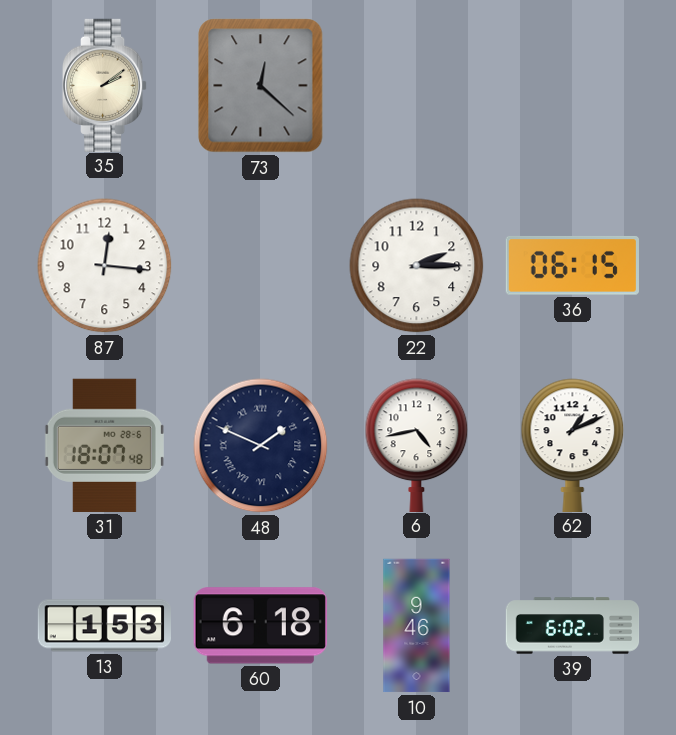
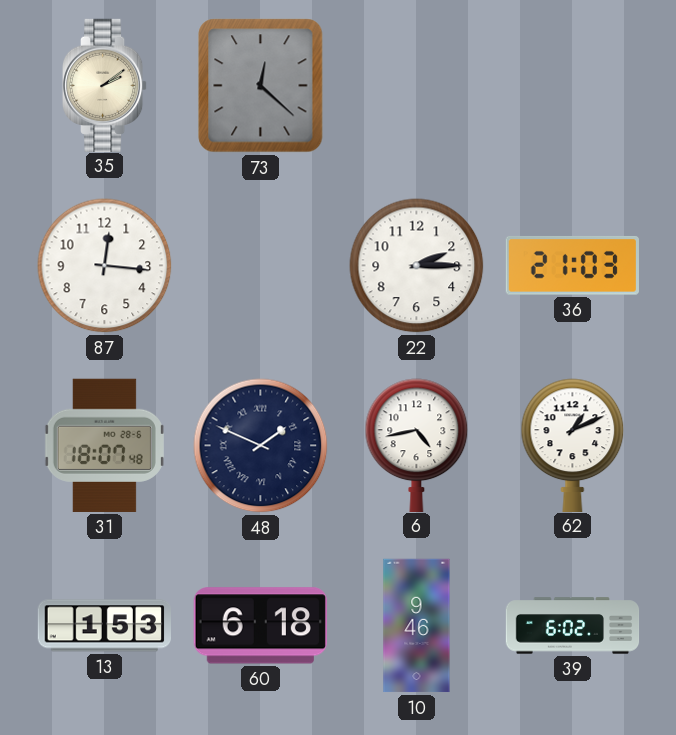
36: 06:15 -> 21:03
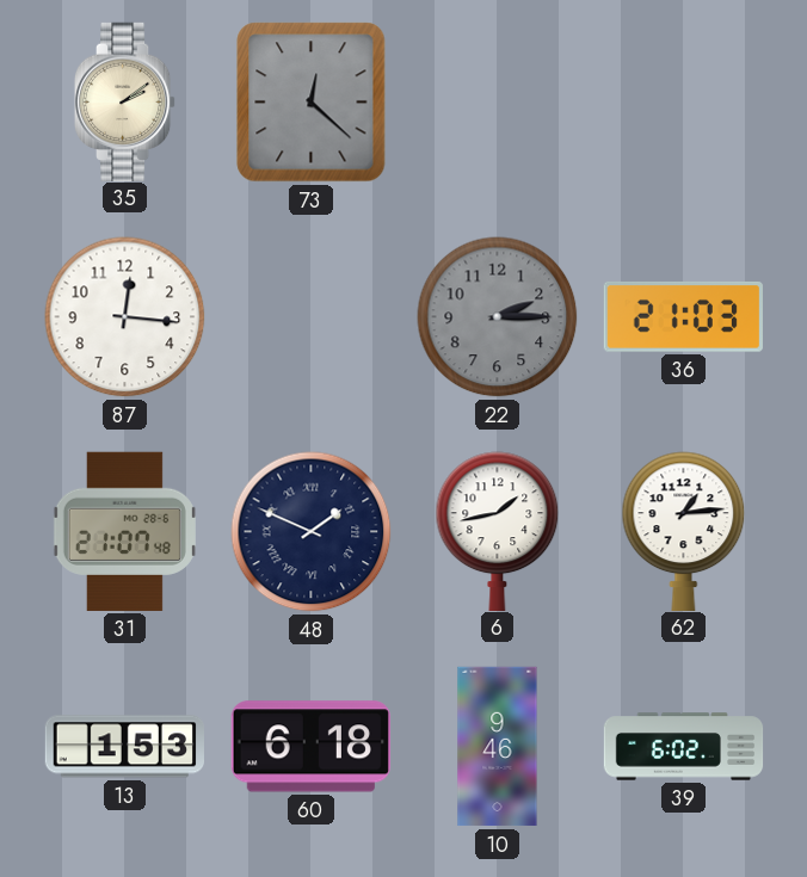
22 dial: white -> grey
31: 18:07 -> 21:07
6: 4:43 -> 1:43
62: 1:11 -> 1:14
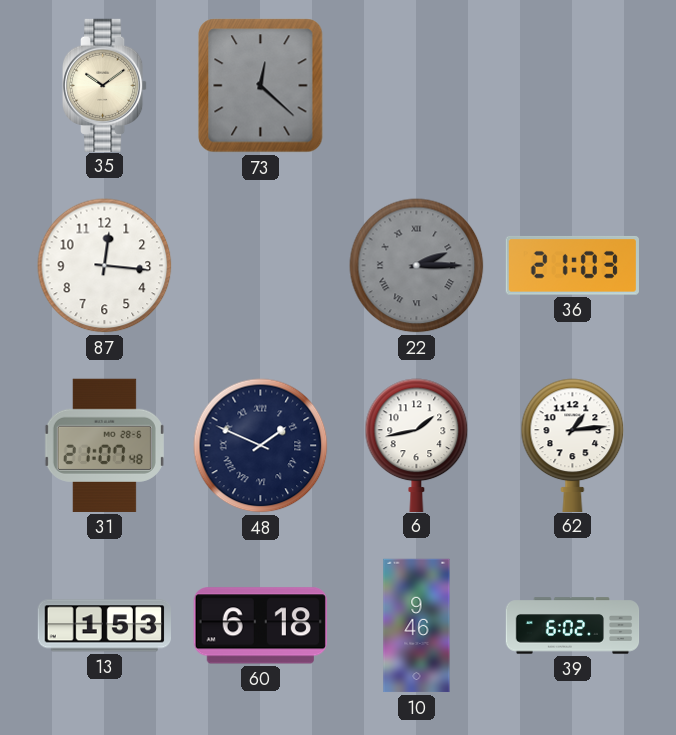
35: 2:09 -> 10:09
22 numerals: Arabic -> Roman
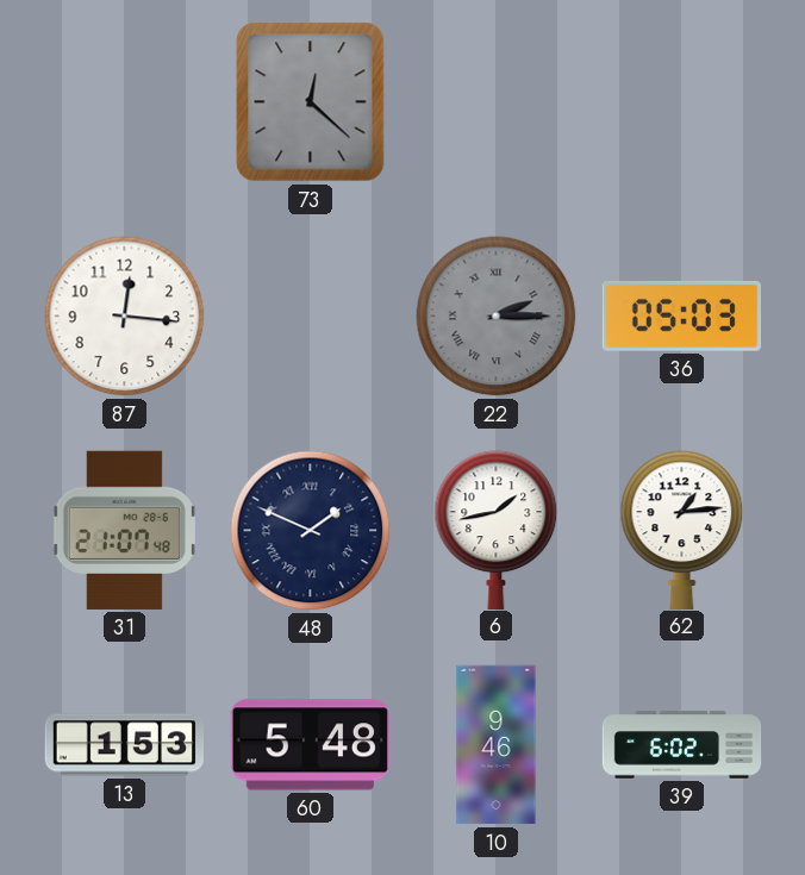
35: 10:09 -> none
36: 21:03 -> 05:03
60: 6:18 -> 5:48
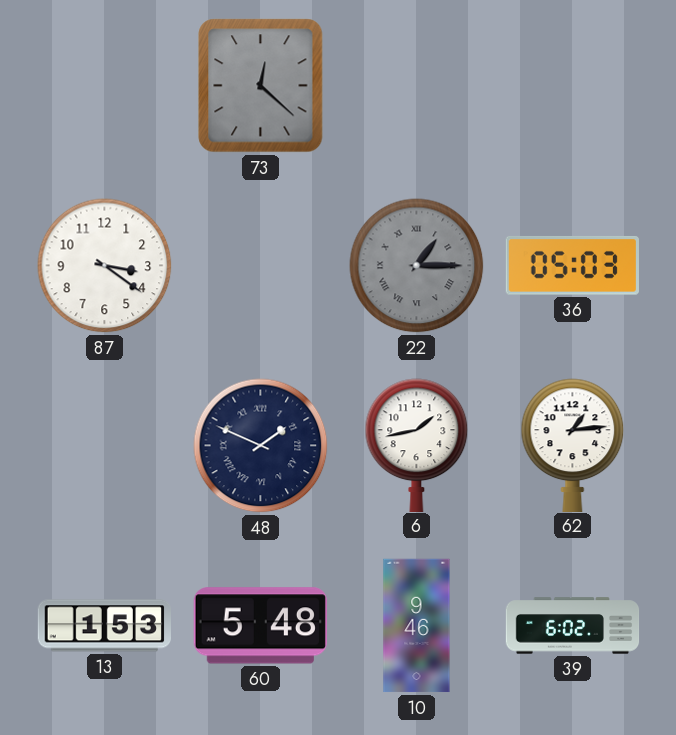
87: 12:16 -> 3:21
22: 2:15 -> 1:15
31: 21:07 -> none
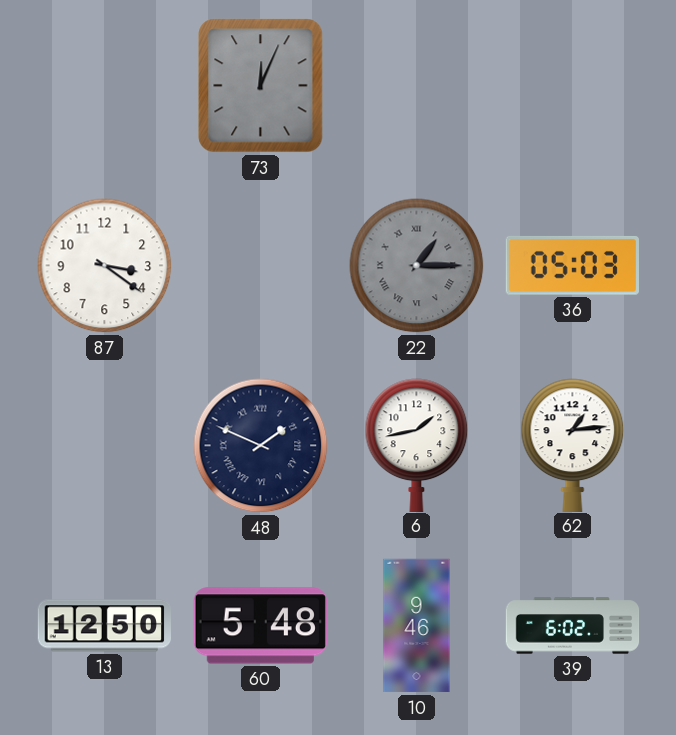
73: 12:22 -> 12:04
13: 1:53 -> 12:50
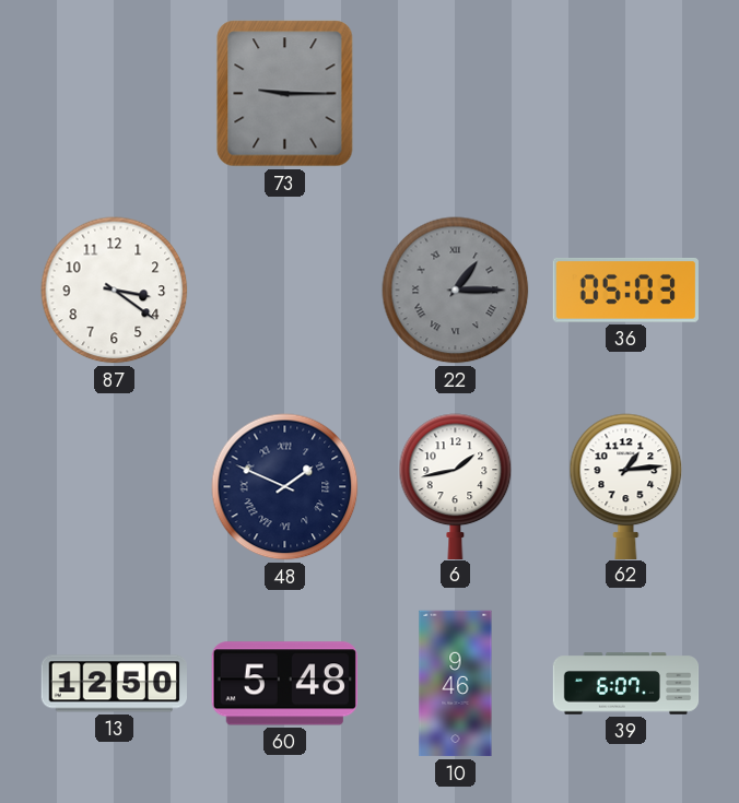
73: 12:04 -> 9:15
39: 6:02 -> 6:07
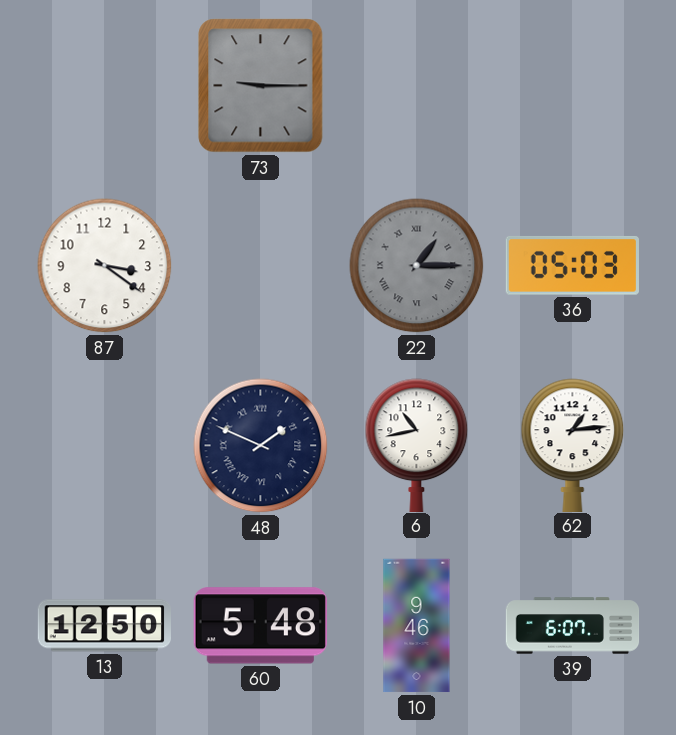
6: 1:43 -> 10:43
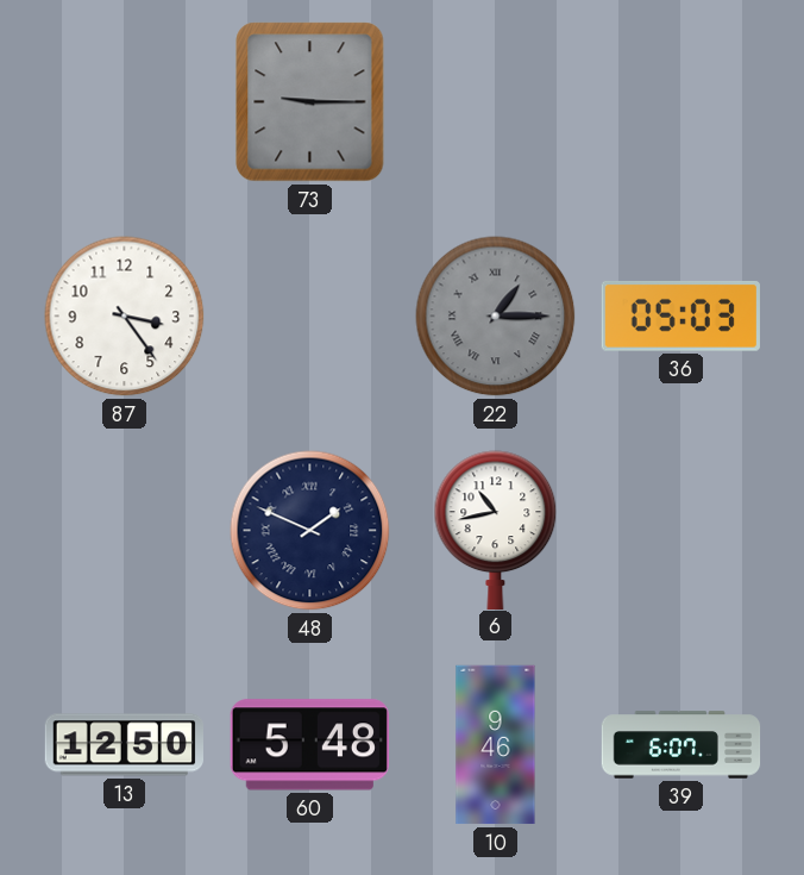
87: 3:21 -> 3:24
62: 1:14 -> none
